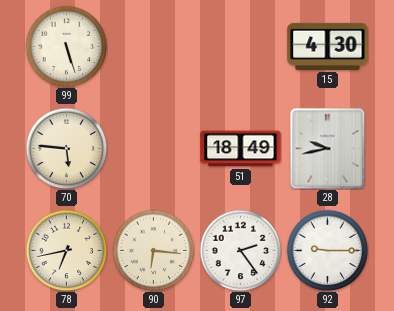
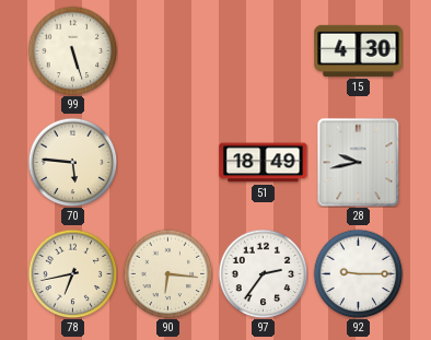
97: 2:24 -> 2:36
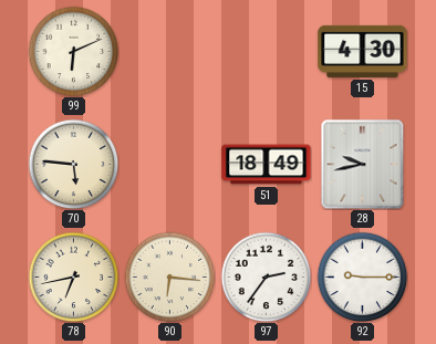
99: 5:27 -> 6:11
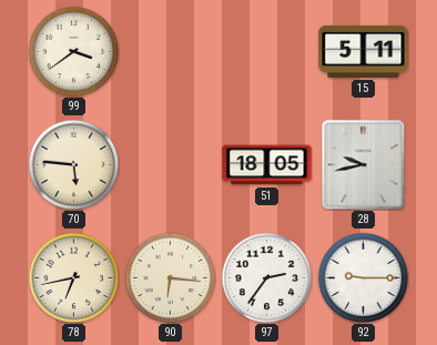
99: 6:11 -> 3:39
15: 4:30 -> 5:11
51: 18:49 -> 18:05
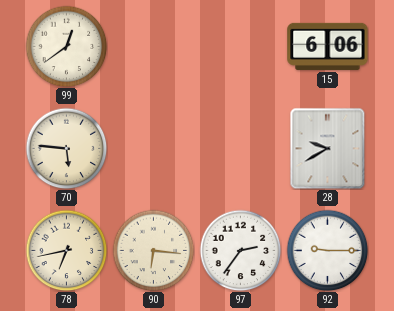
99: 3:39 -> 12:39
15: 5:11 -> 6:06
51: 18:05 -> none
28: 9:43 -> 9:40
